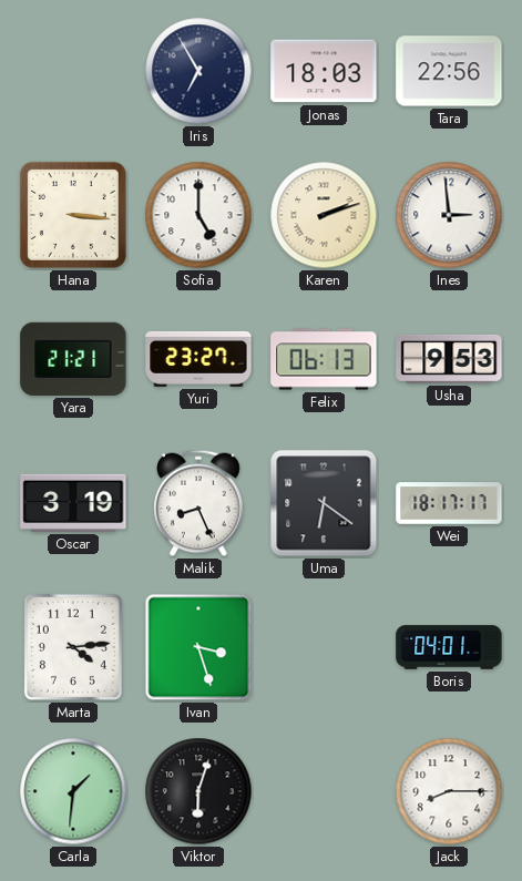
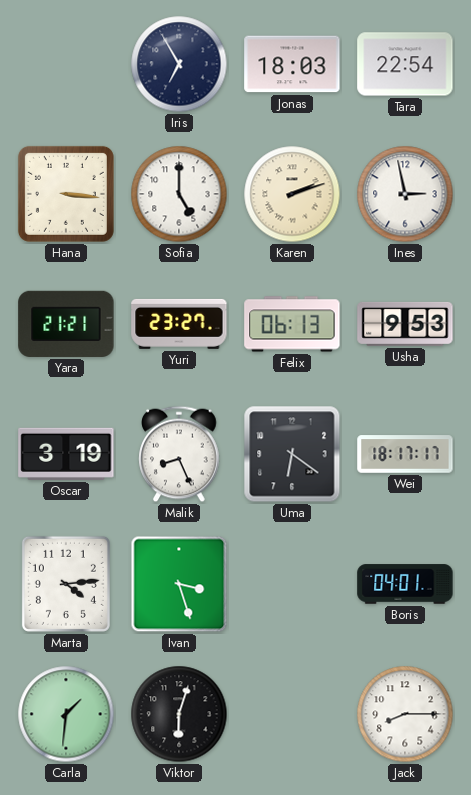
Tara: 22:56 -> 22:54
Ines: 2:59 -> 2:58
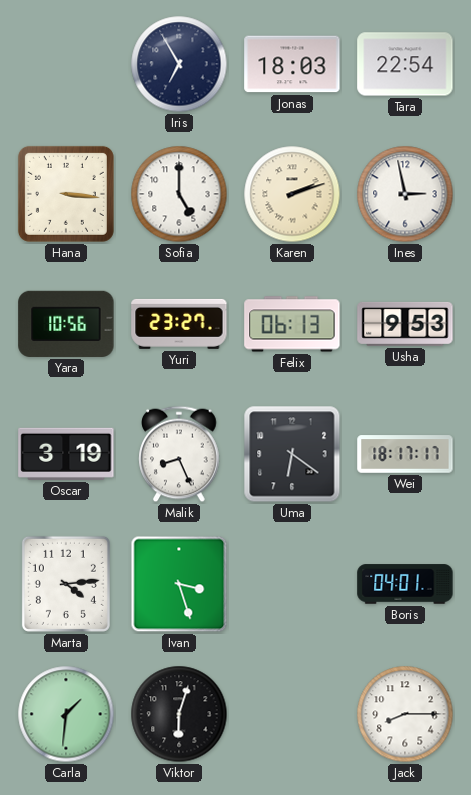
Yara: 21:21 -> 10:56
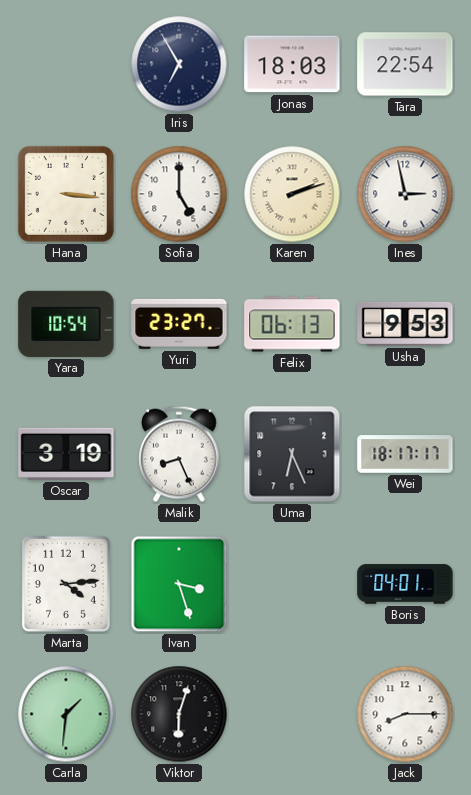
Yara: 10:56 -> 10:54
Uma: 6:21 -> 6:26
